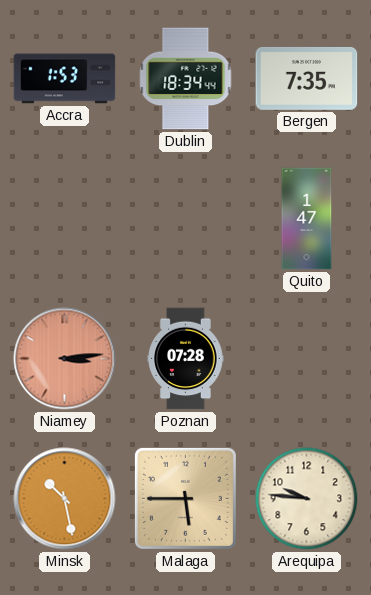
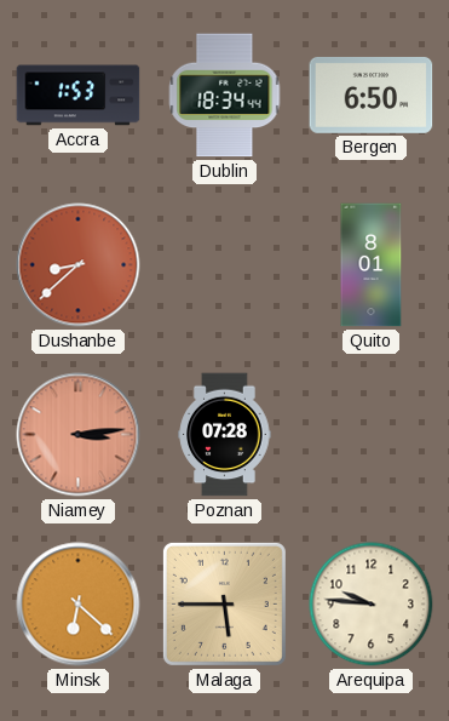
Bergen: 7:35 -> 6:50
Dushanbe: none -> 8:38
Quito: 1:47 -> 8:01
Minsk: 10:28 -> 6:22
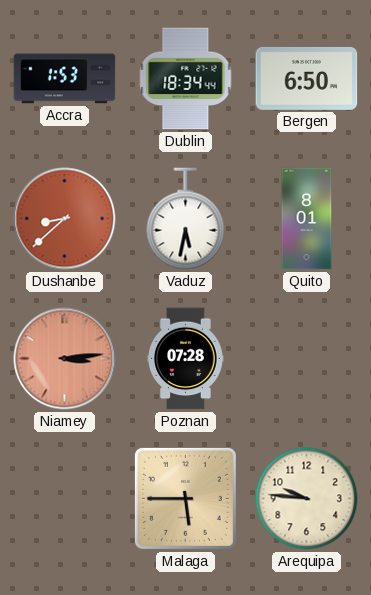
Vaduz: none -> 5:32
Minsk: 6:22 -> none
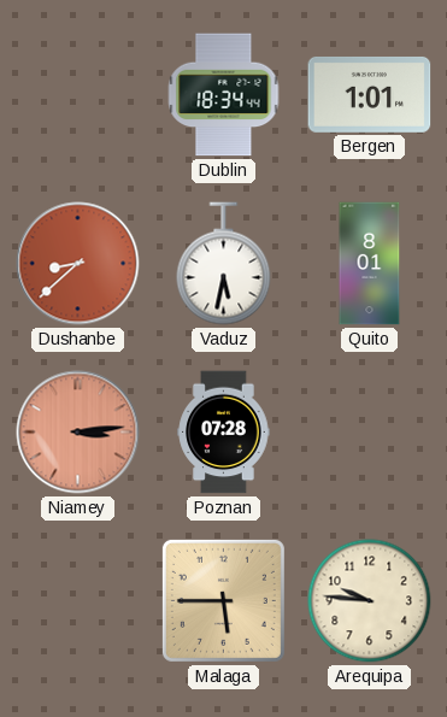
Accra: 1:53 -> none
Bergen: 6:50 -> 1:01
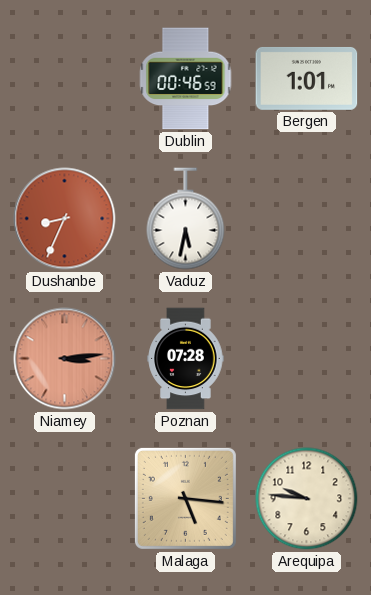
Dublin: 18:34 -> 00:46
Dushanbe: 8:38 -> 8:34
Quito: 8:01 -> none
Malaga: 5:45 -> 5:16
